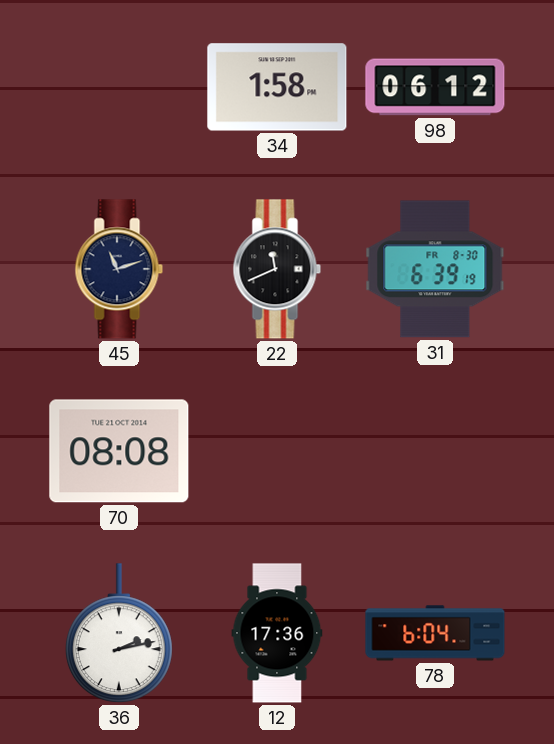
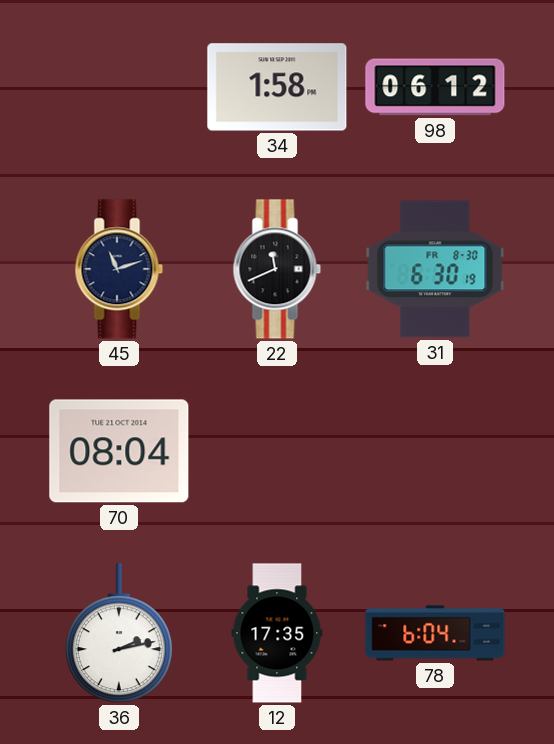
31: 6:39 -> 6:30
70: 08:08 -> 08:04
12: 17:36 -> 17:35
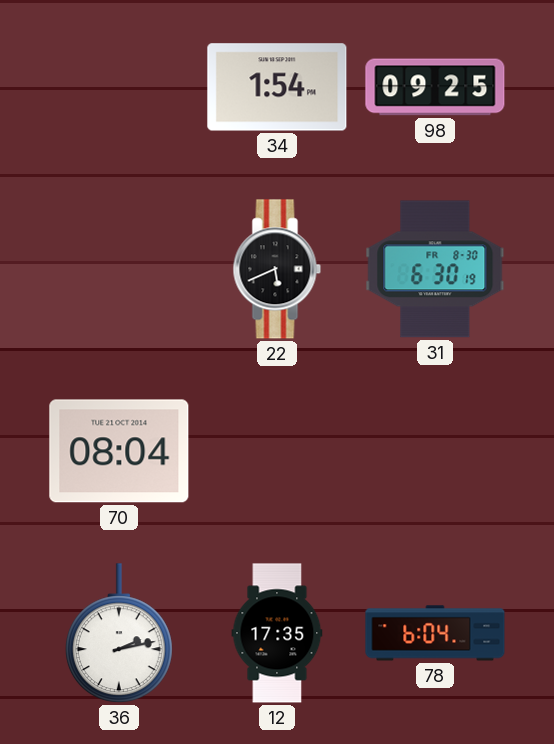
34: 1:58 -> 1:54
98: 06:12 -> 09:25
45: 11:12 -> none
22: 11:41 -> 5:41
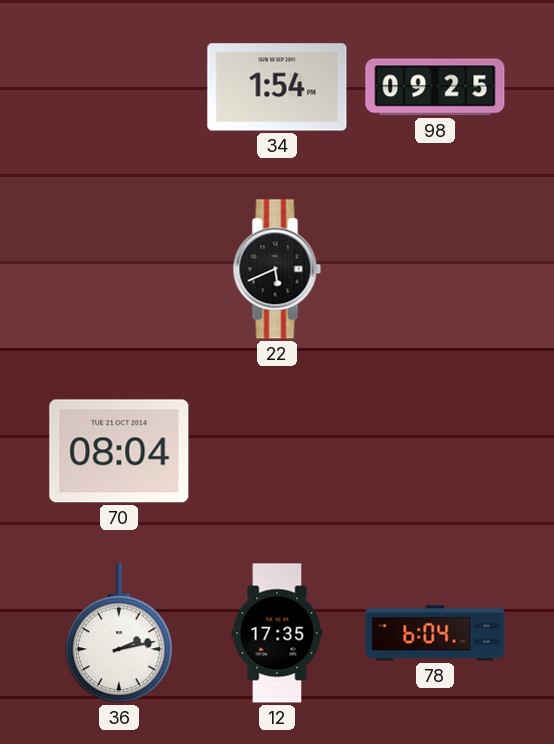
31: 6:30 -> none
